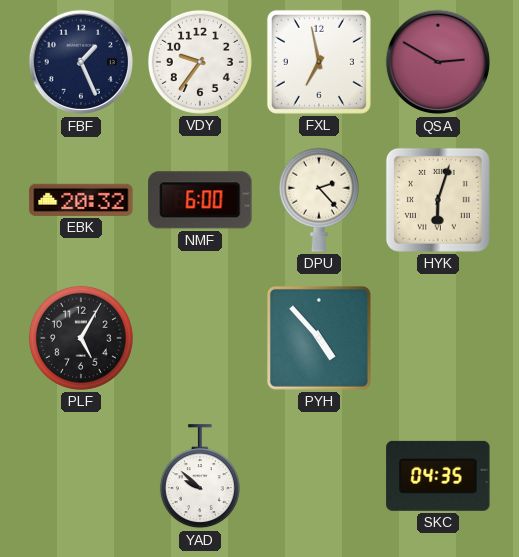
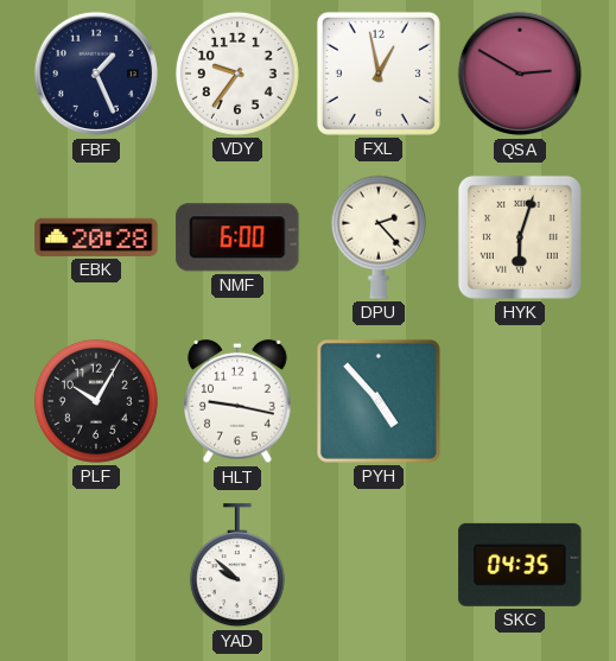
FXL: 6:58 -> 12:58
EBK: 20:32 -> 20:28
PLF: 5:05 -> 10:05
HLT: none -> 9:17
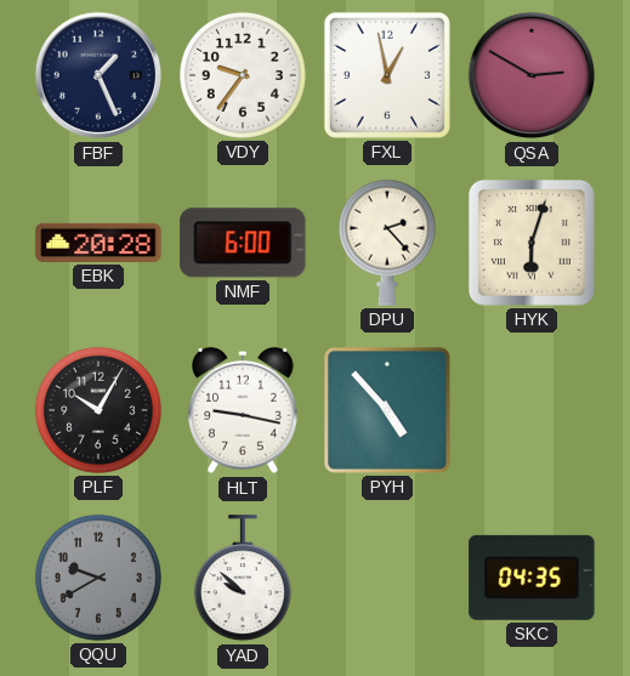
QQU: none -> 9:40
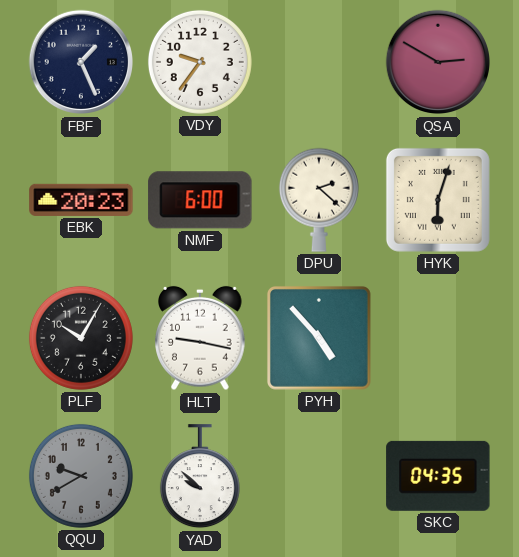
FXL: 12:58 -> none
EBK: 20:28 -> 20:23
DPU: 2:23 -> 2:22
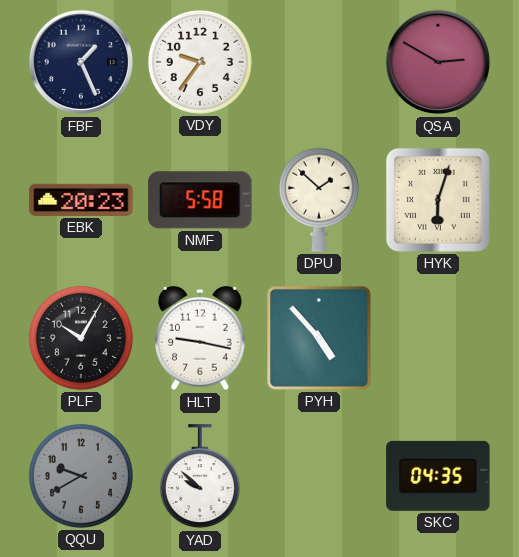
NMF: 6:00 -> 5:58
DPU: 2:22 -> 1:52
